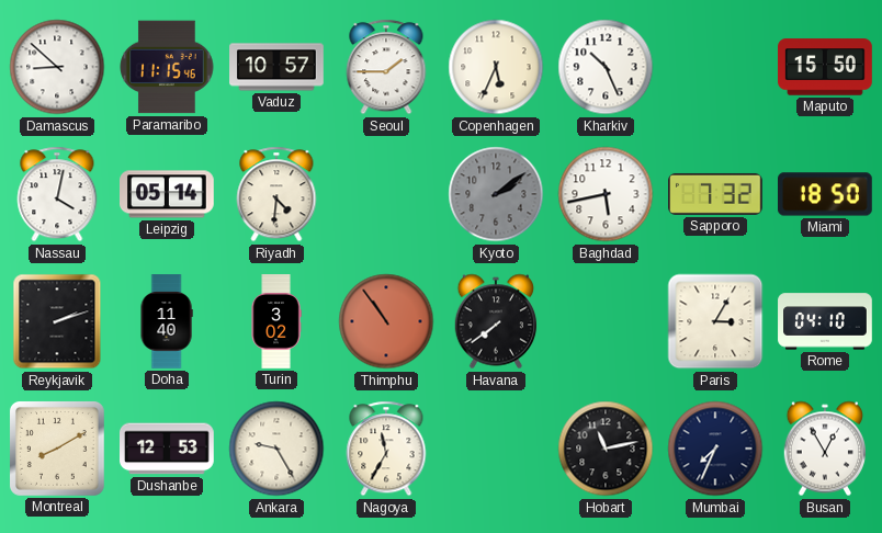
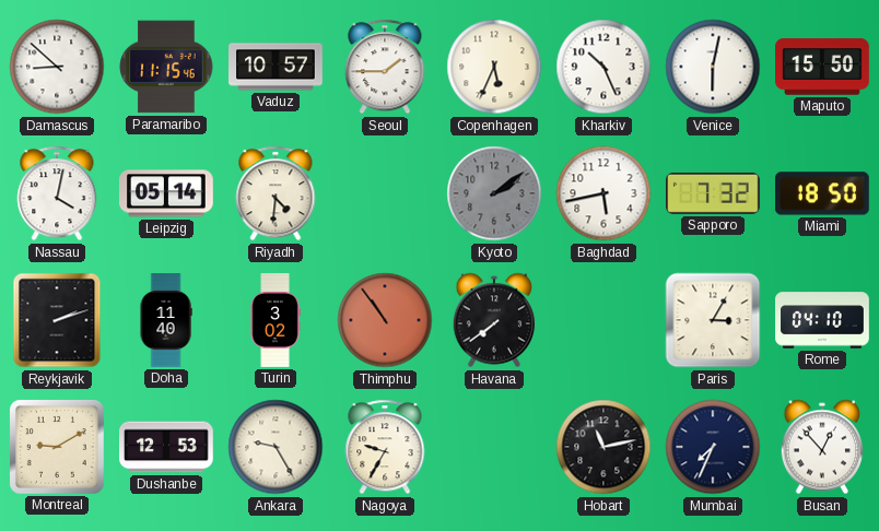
Venice: none -> 6:02
Montreal: 8:10 -> 9:10
Nagoya: 11:35 -> 9:35
Busan: 12:55 -> 12:53
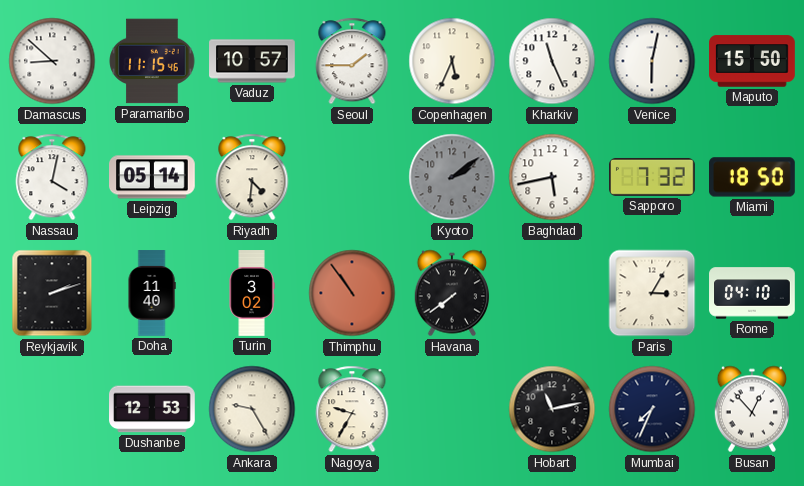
Kharkiv: 10:26 -> 11:26
Montreal: 9:10 -> none
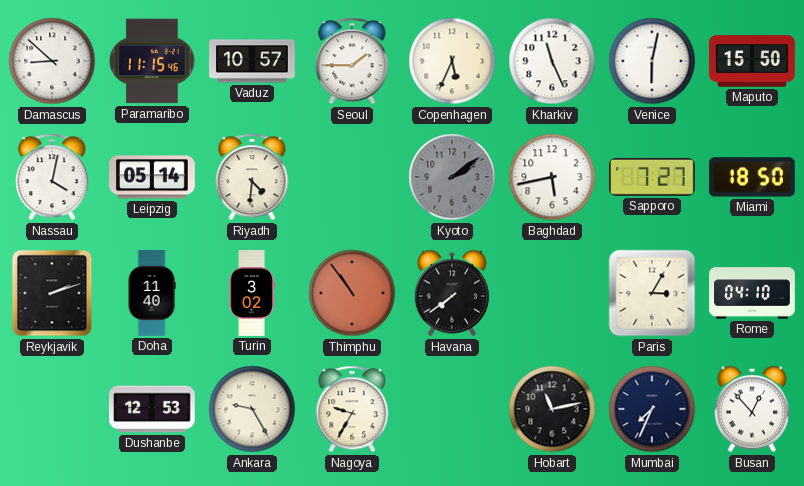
Sapporo: 7:32 -> 7:27
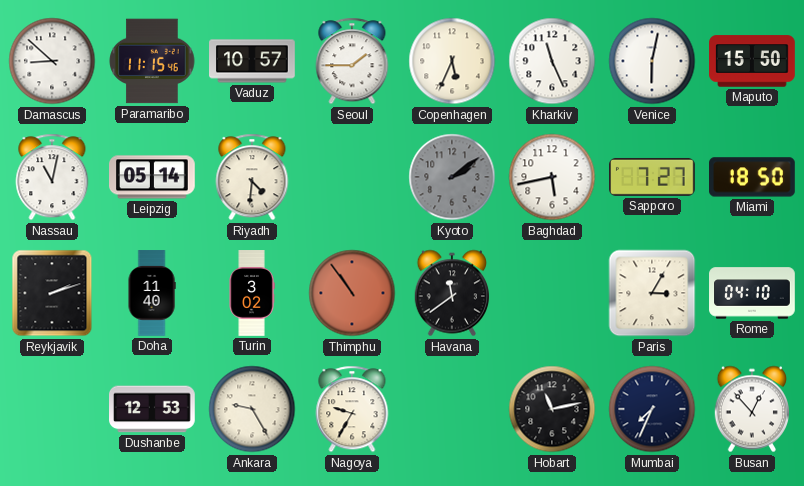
Nassau: 4:02 -> 11:02
Havana: 7:39 -> 11:39
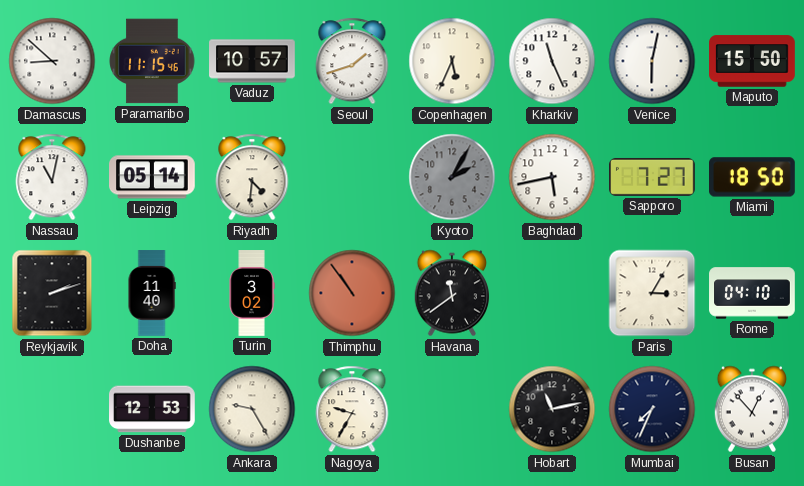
Seoul: 1:45 -> 1:42
Kyoto: 2:09 -> 2:05
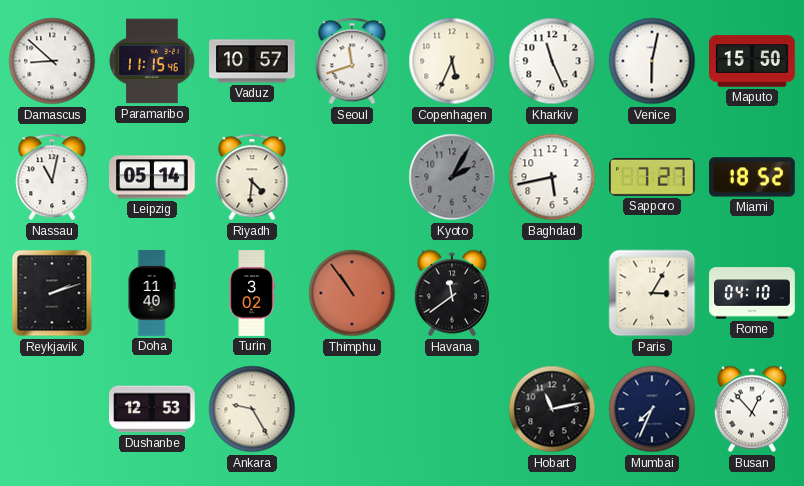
Seoul: 1:42 -> 11:42
Miami: 18:50 -> 18:52
Nagoya: 9:35 -> none
